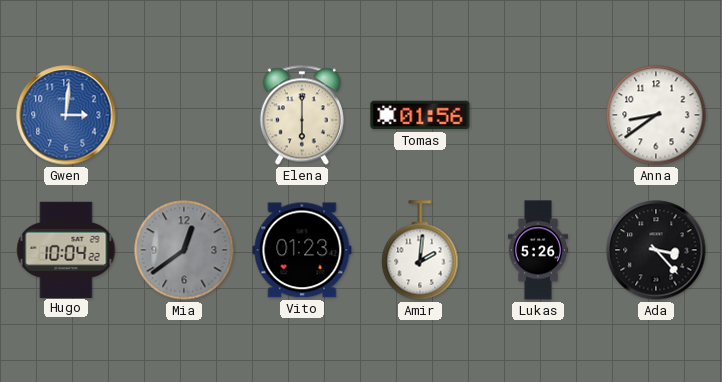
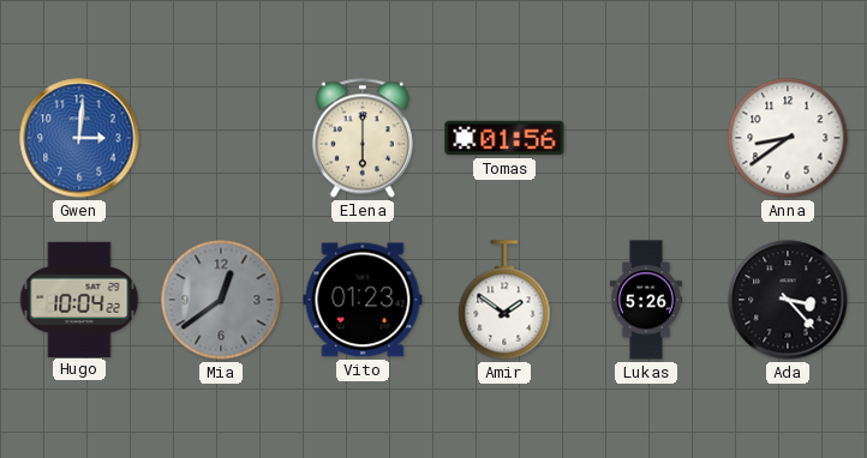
Amir: 2:01 -> 1:51
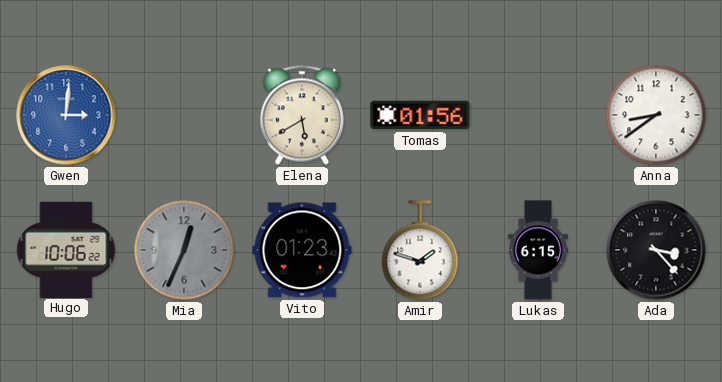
Elena: 6:00 -> 5:40
Hugo: 10:04 -> 10:06
Mia: 12:39 -> 12:34
Amir: 1:51 -> 1:48
Lukas: 5:26 -> 6:15
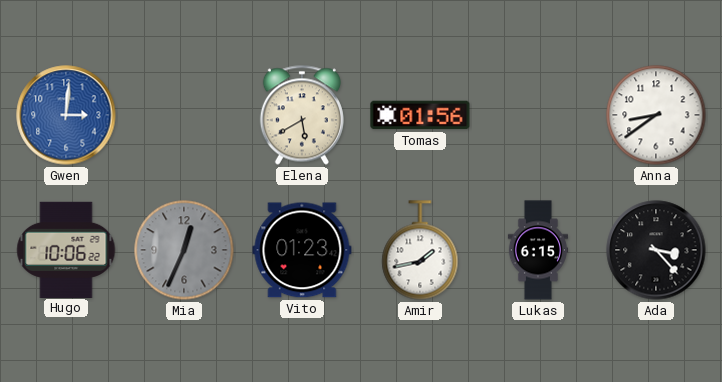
Amir: 1:48 -> 1:43
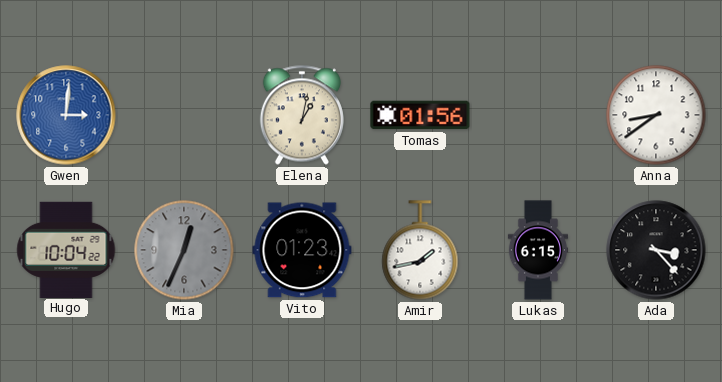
Elena: 5:40 -> 1:02
Hugo: 10:06 -> 10:04
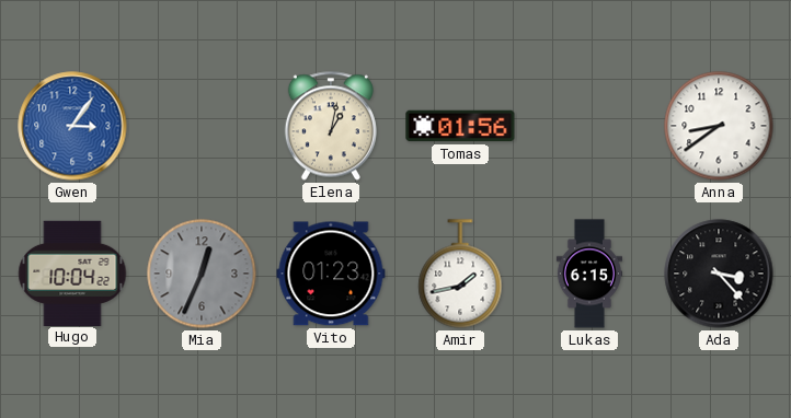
Gwen: 3:01 -> 3:06
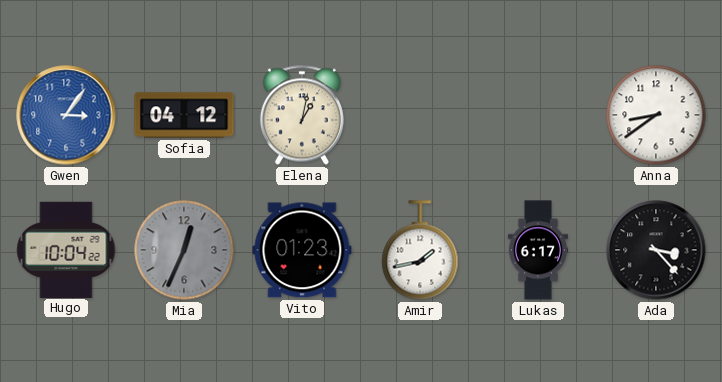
Sofia: none -> 04:12
Tomas: 01:56 -> none
Lukas: 6:15 -> 6:17
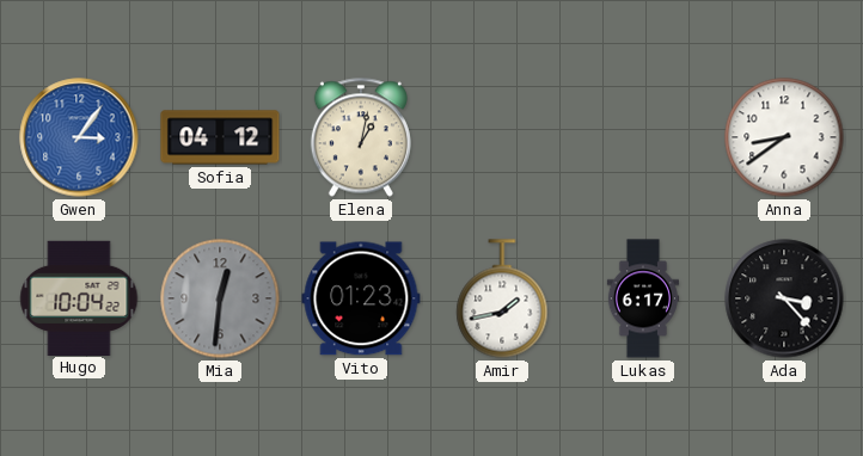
Mia: 12:34 -> 12:31
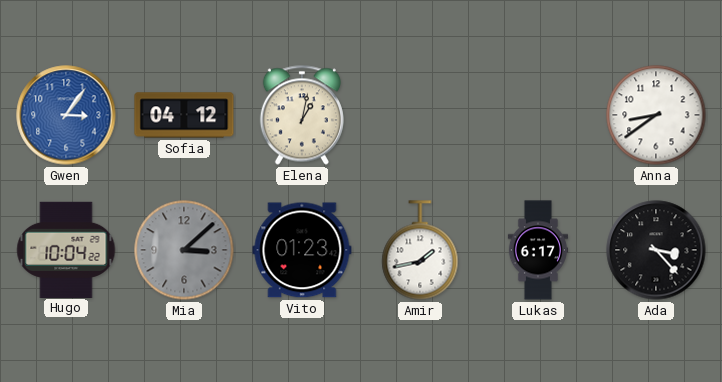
Mia: 12:31 -> 3:08
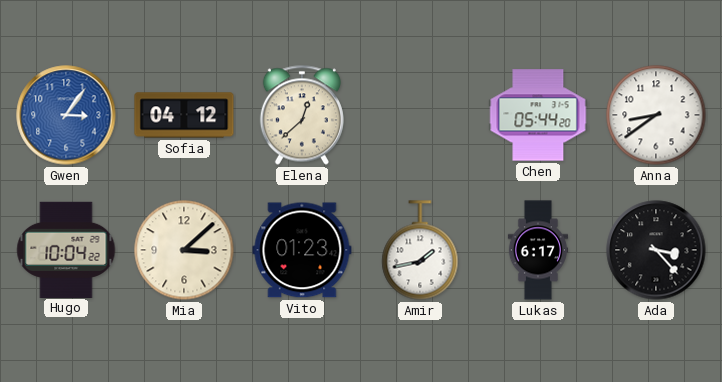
Elena: 1:02 -> 12:38
Chen: none -> 05:44
Mia dial: grey -> cream
